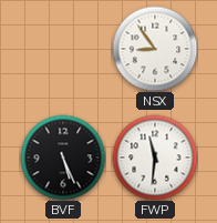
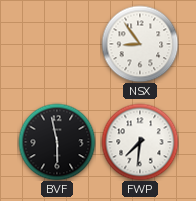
BVF: 5:26 -> 5:58
FWP: 11:31 -> 7:31
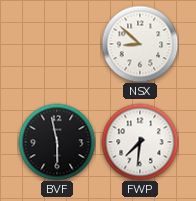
NSX: 8:54 -> 8:52
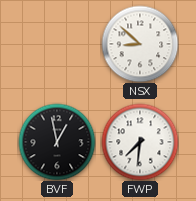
BVF: 5:58 -> 12:58
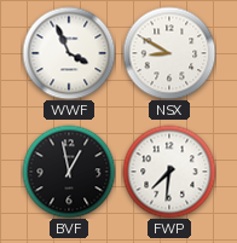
WWF: none -> 3:56
NSX: 8:52 -> 8:50
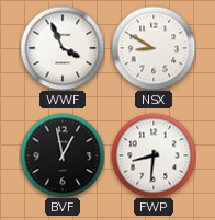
FWP: 7:31 -> 8:31
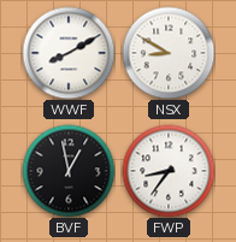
WWF: 3:56 -> 8:10
FWP: 8:31 -> 8:36
